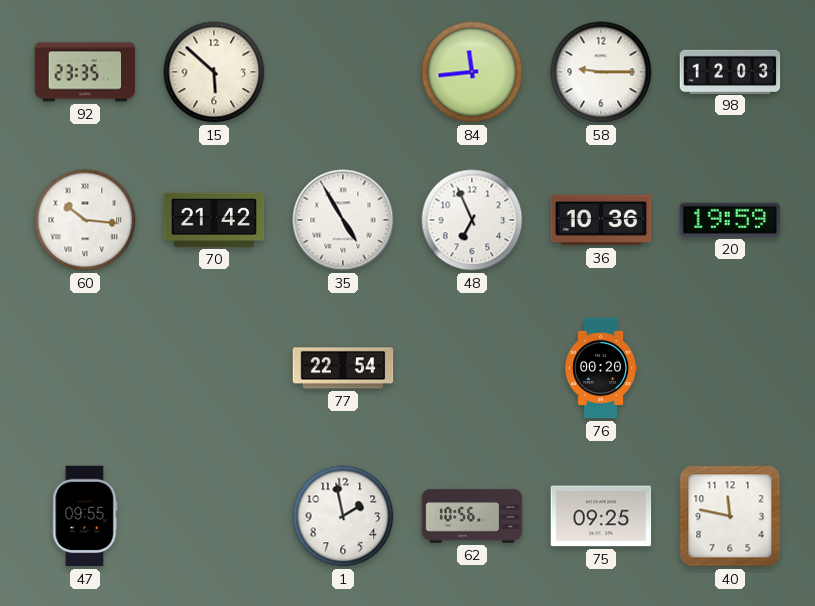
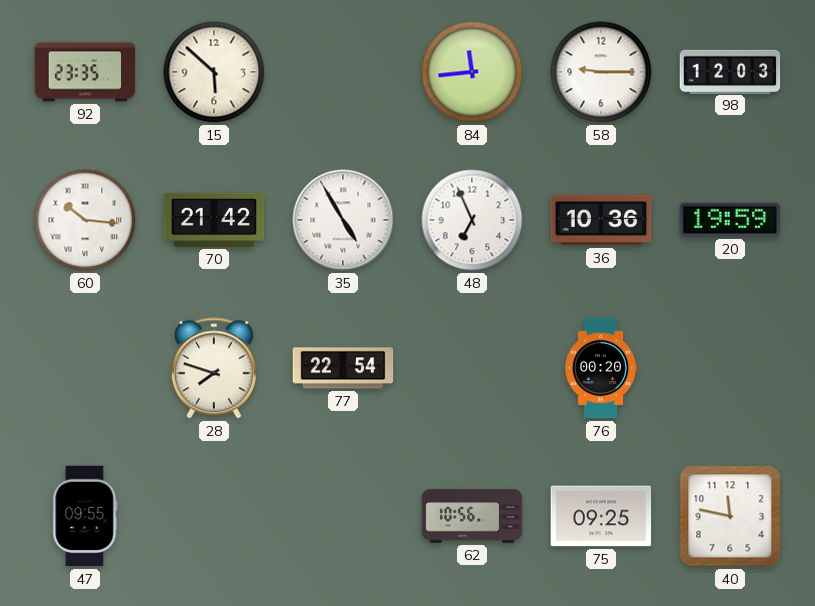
28: none -> 7:48
1: 1:58 -> none
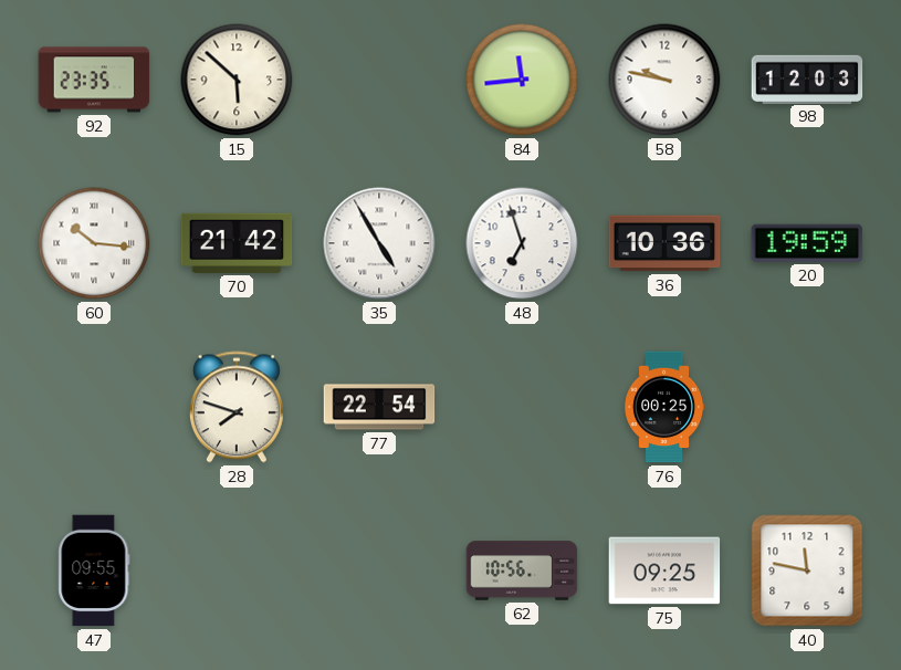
58: 9:15 -> 9:47
48: 6:56 -> 6:57
76: 00:20 -> 00:25
